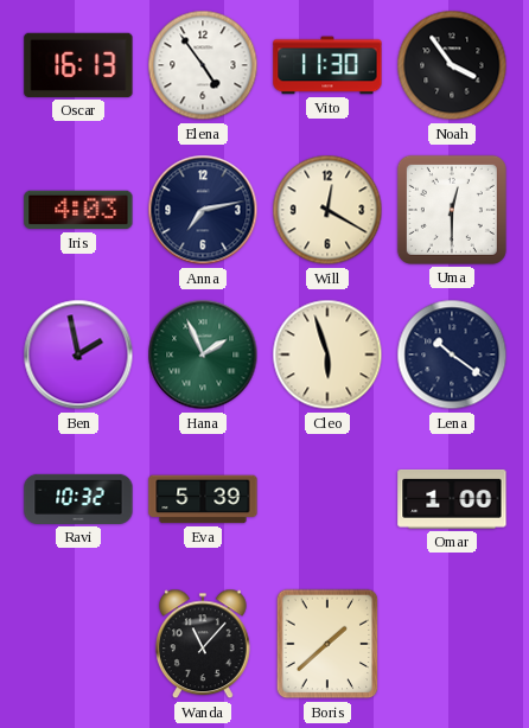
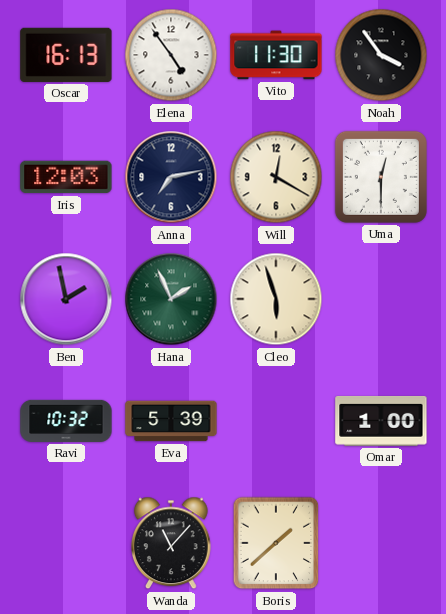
Iris: 4:03 -> 12:03
Lena: 10:21 -> none
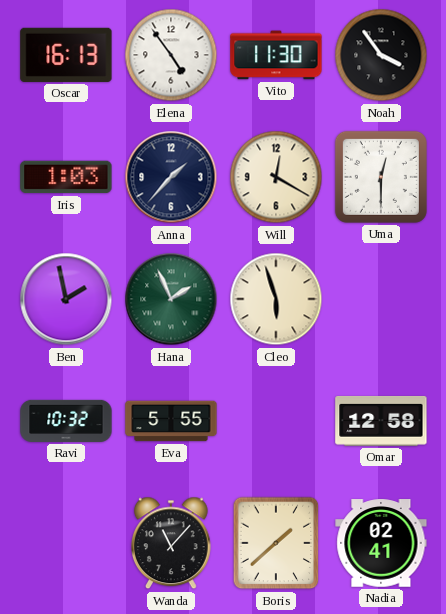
Iris: 12:03 -> 1:03
Anna: 7:13 -> 1:37
Eva: 5:39 -> 5:55
Omar: 1:00 -> 12:58
Nadia: none -> 02:41
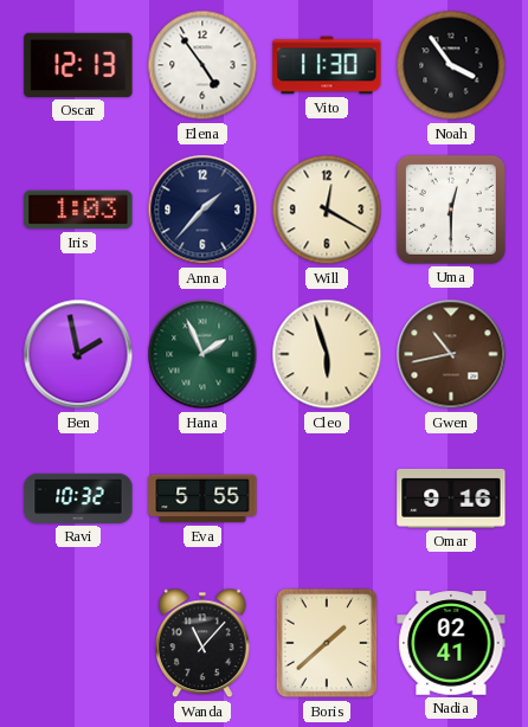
Oscar: 16:13 -> 12:13
Gwen: none -> 10:43
Omar: 12:58 -> 9:16
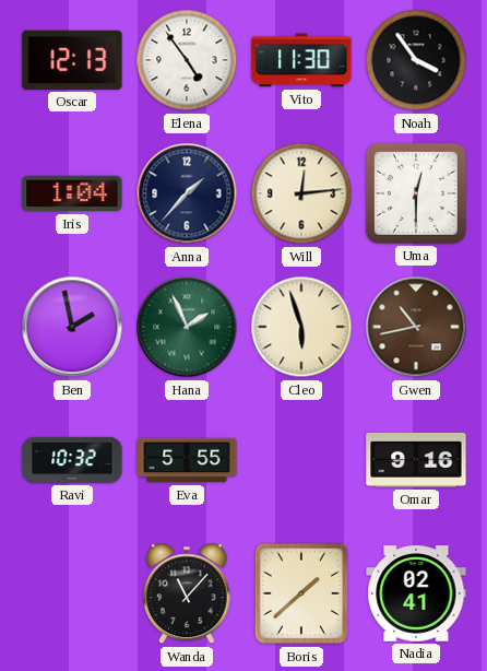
Iris: 1:03 -> 1:04
Will: 12:20 -> 12:14
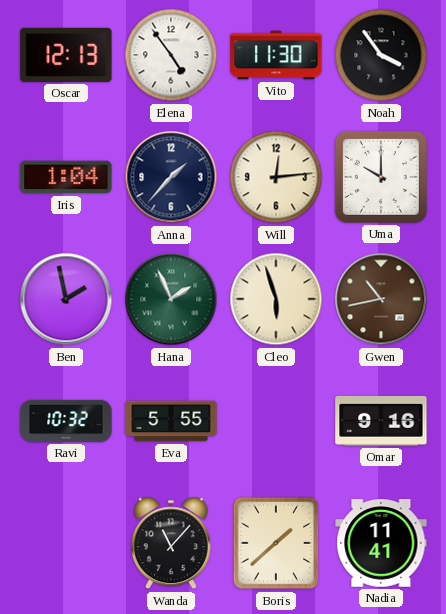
Uma: 12:30 -> 10:00
Nadia: 02:41 -> 11:41
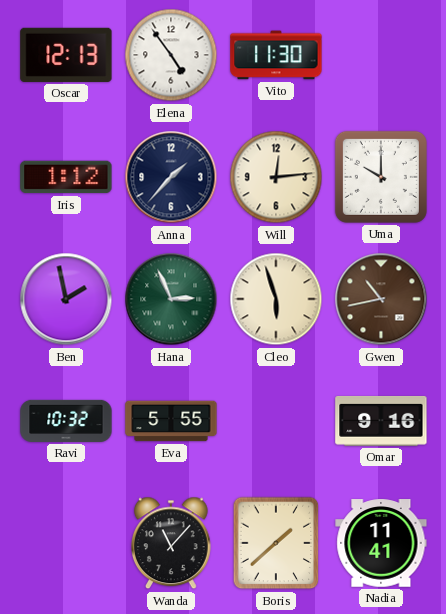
Noah: 3:54 -> none
Iris: 1:04 -> 1:12
Hana: 1:56 -> 2:56
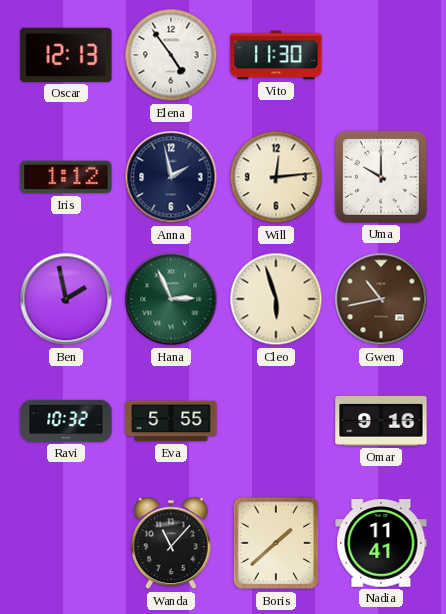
Anna: 1:37 -> 1:58
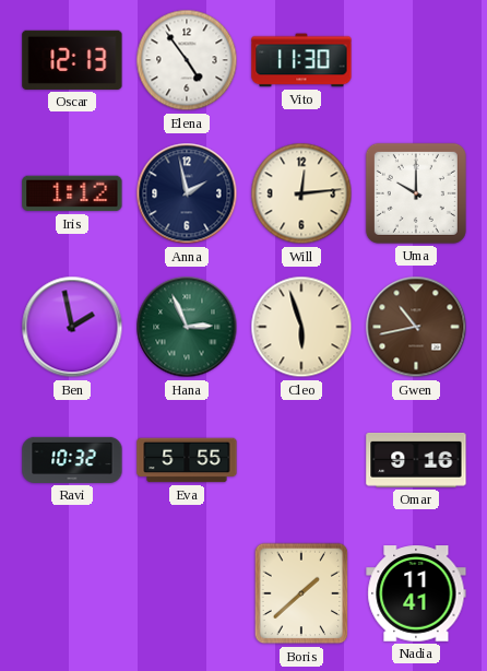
Wanda: 11:07 -> none
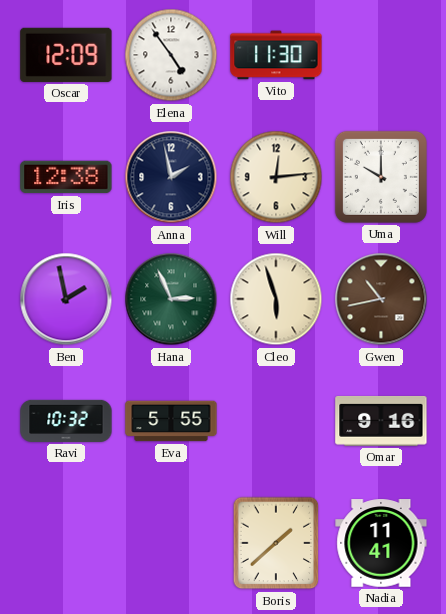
Oscar: 12:13 -> 12:09
Iris: 1:12 -> 12:38
